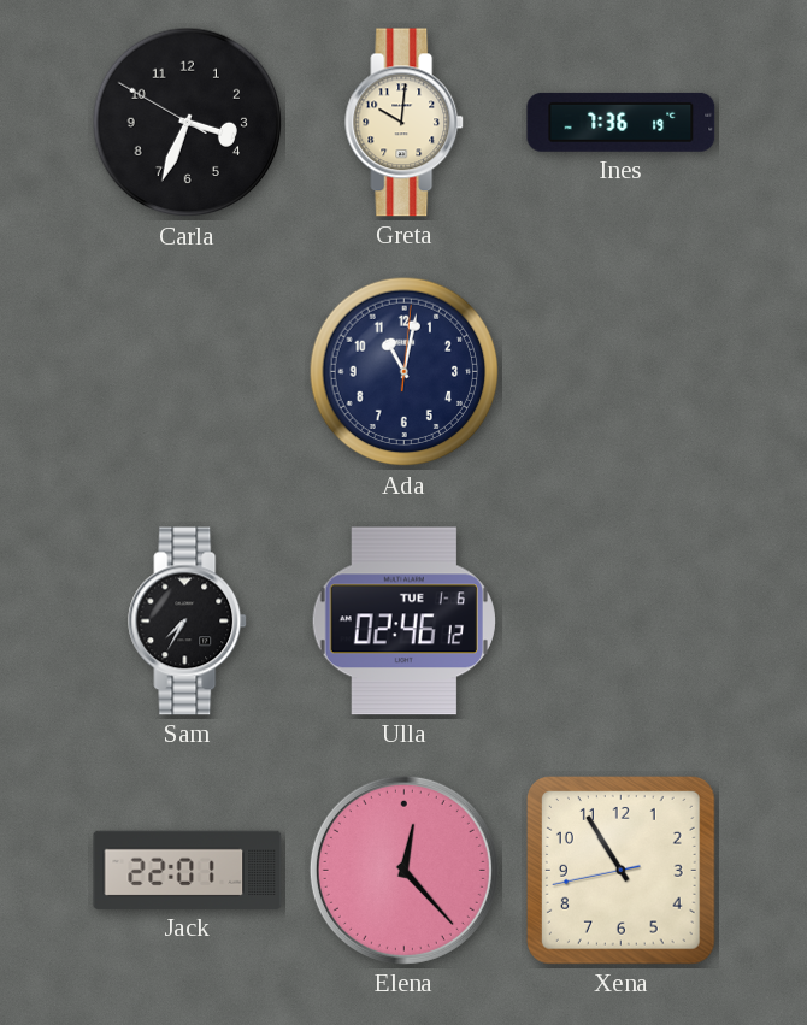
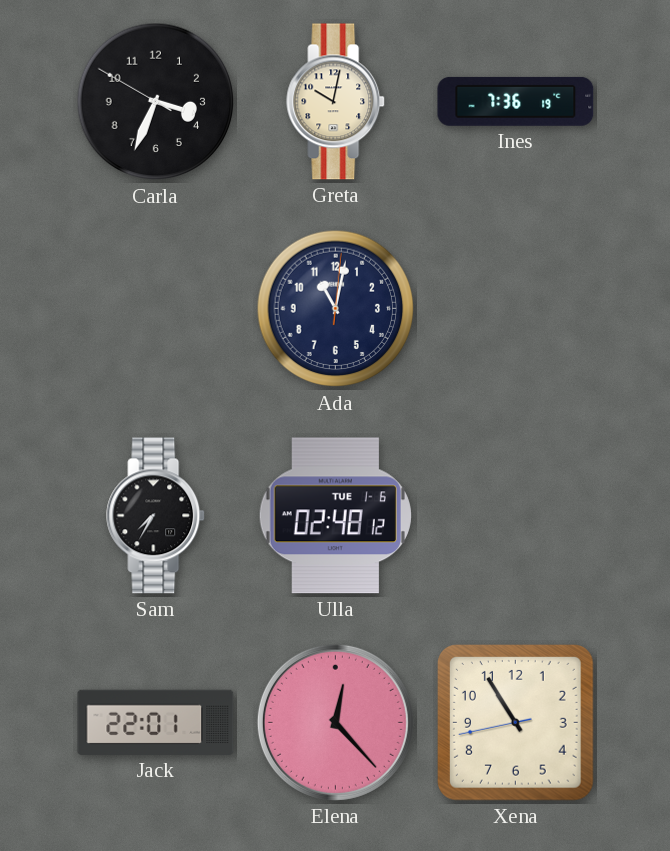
Greta: 10:01 -> 10:02
Ulla: 02:46 -> 02:48
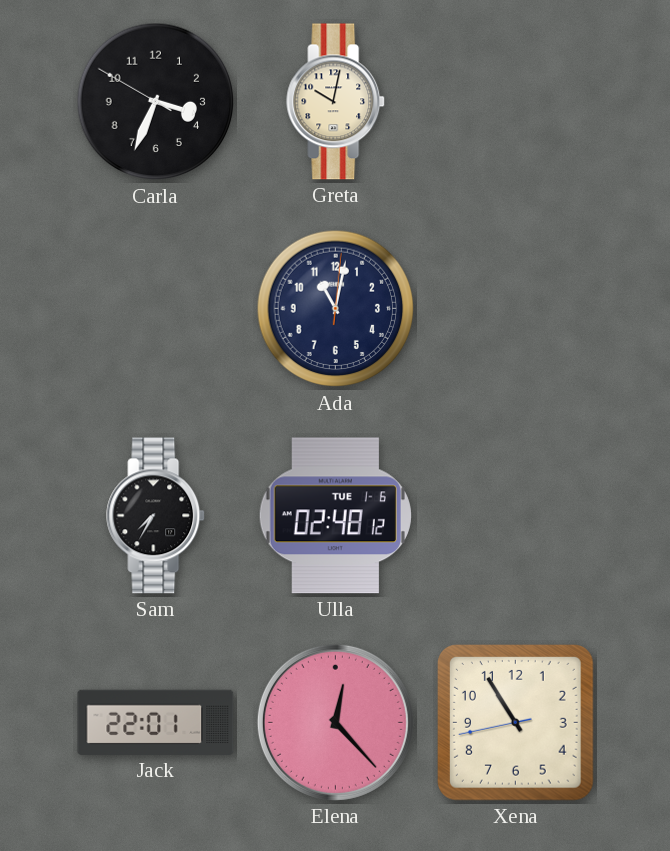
Ines: 7:36 -> none
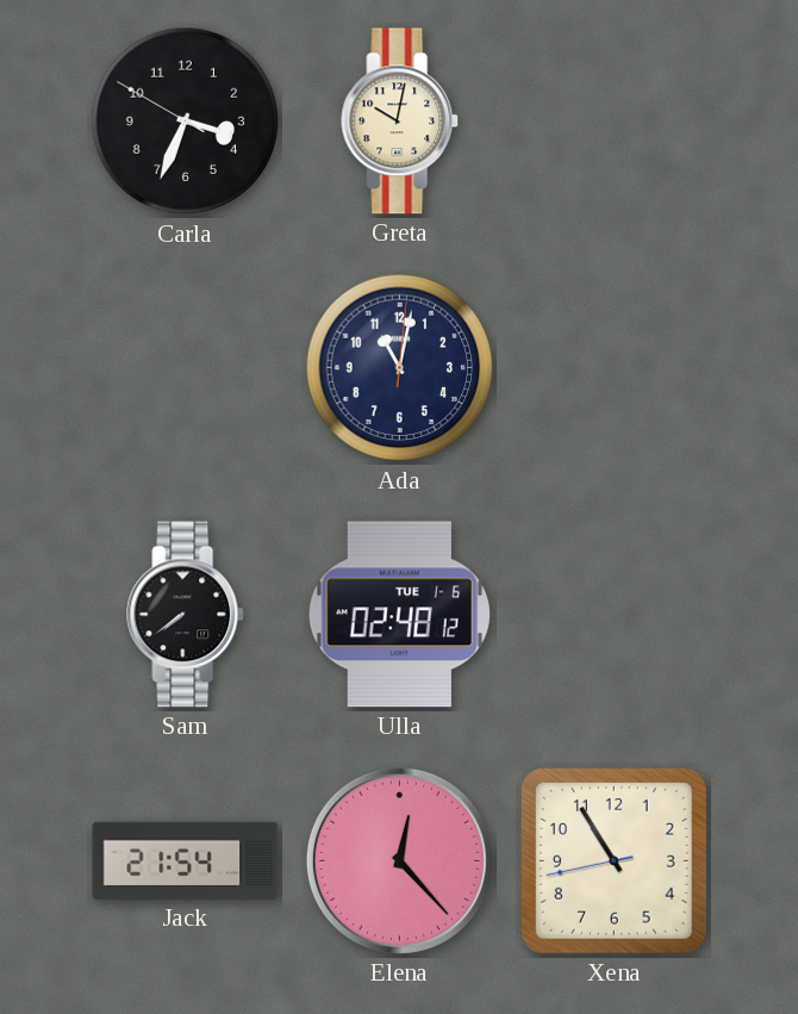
Sam: 7:35 -> 7:39
Jack: 22:01 -> 21:54
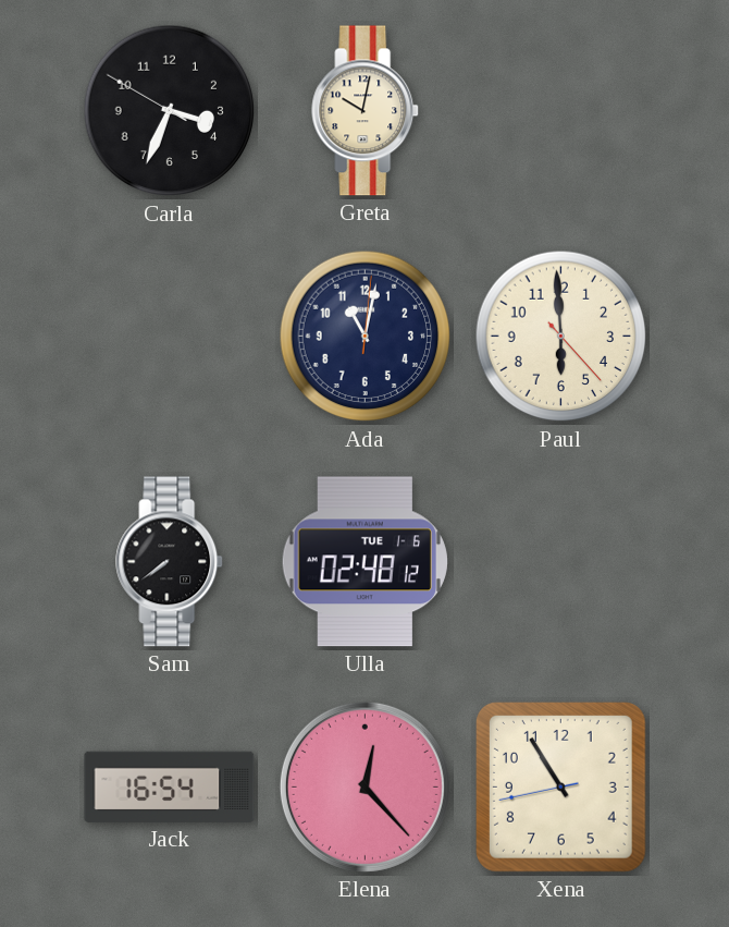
Paul: none -> 5:59
Jack: 21:54 -> 16:54
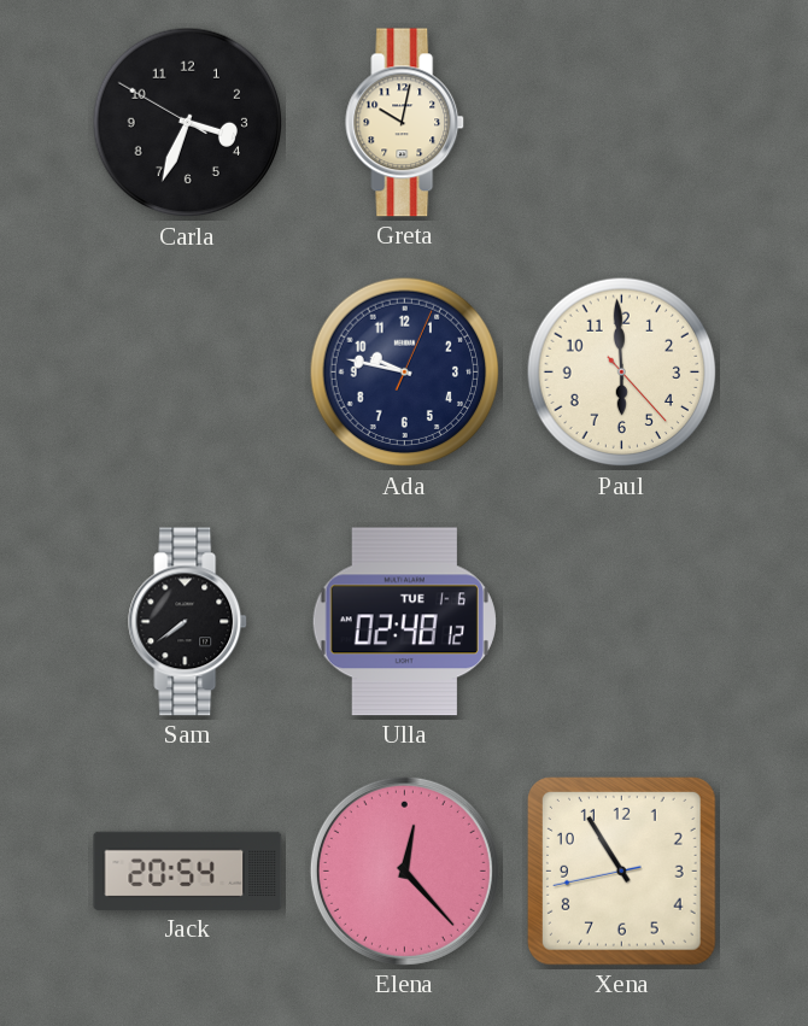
Ada: 11:02 -> 9:47
Jack: 16:54 -> 20:54
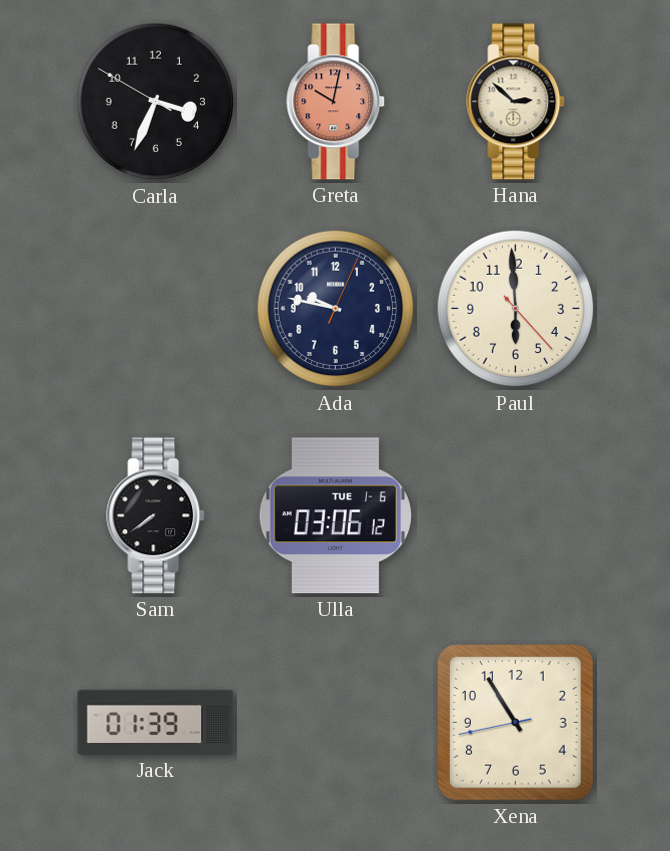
Greta dial: cream -> salmon
Hana: none -> 2:52
Ulla: 02:48 -> 03:06
Jack: 20:54 -> 01:39
Elena: 12:23 -> none
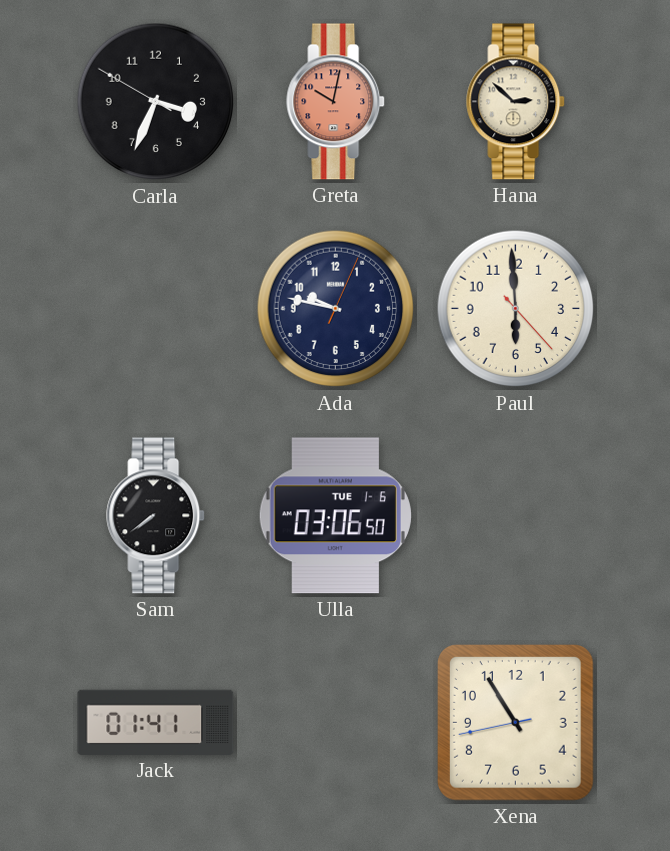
Ulla: 03:06:12 -> 03:06:50
Jack: 01:39 -> 01:41
